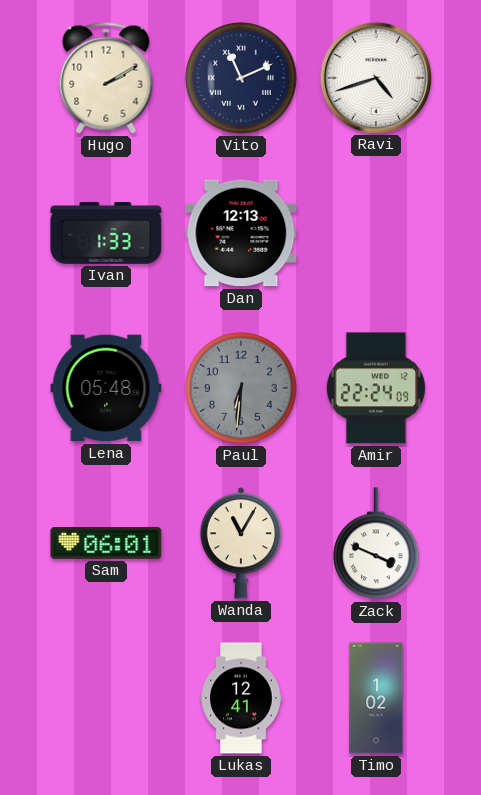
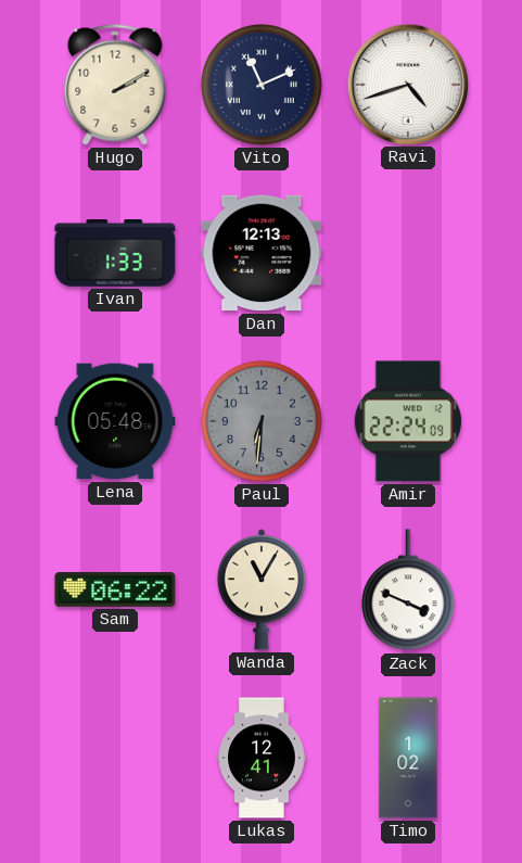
Sam: 06:01 -> 06:22
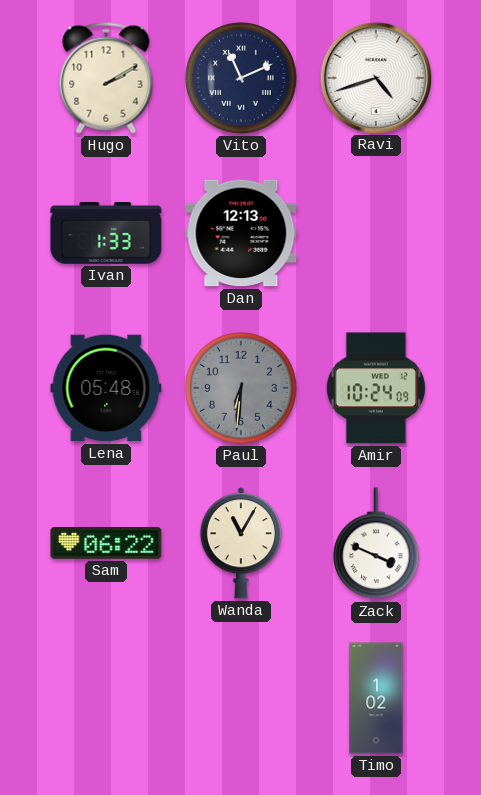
Amir: 22:24 -> 10:24
Lukas: 12:41 -> none
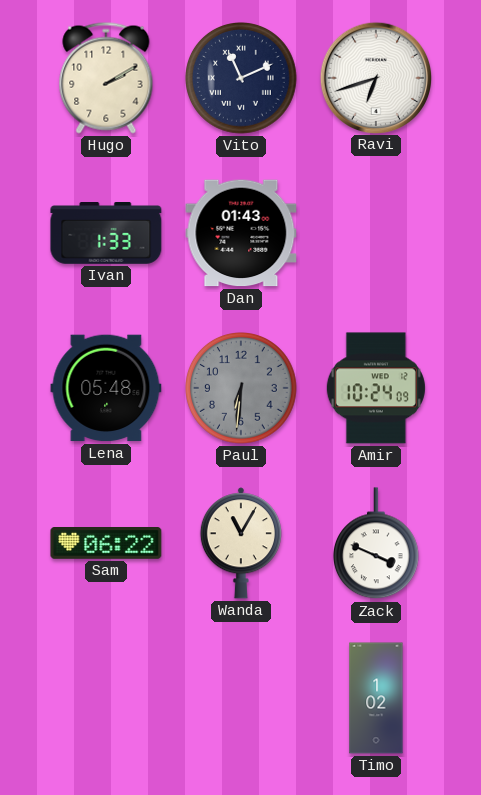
Ravi: 4:42 -> 6:42
Dan: 12:13 -> 01:43
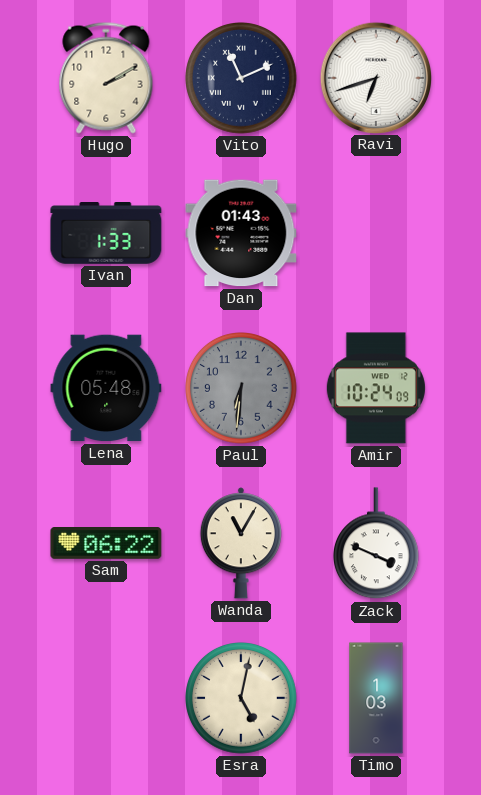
Esra: none -> 5:02
Timo: 1:02 -> 1:03
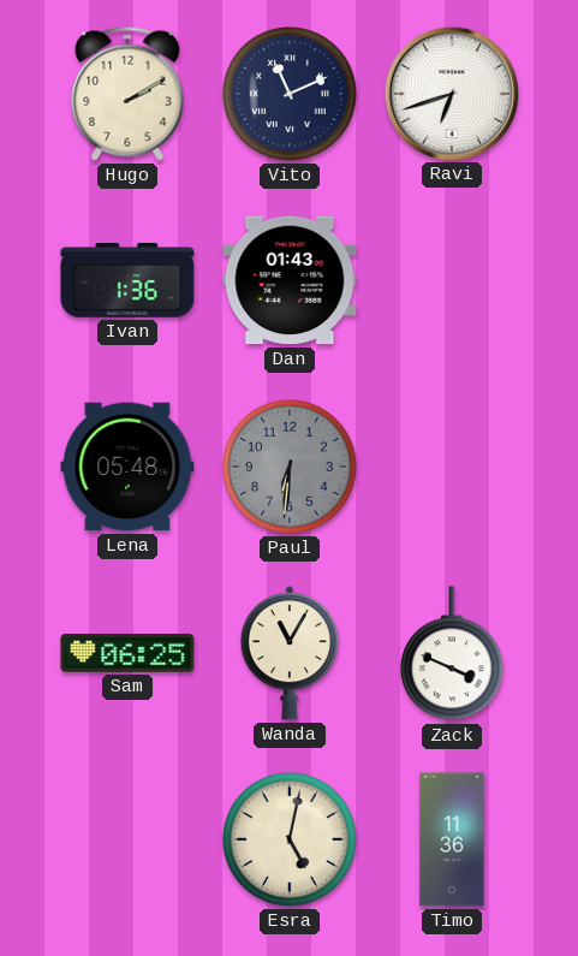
Ivan: 1:33 -> 1:36
Amir: 10:24 -> none
Sam: 06:22 -> 06:25
Timo: 1:03 -> 11:36
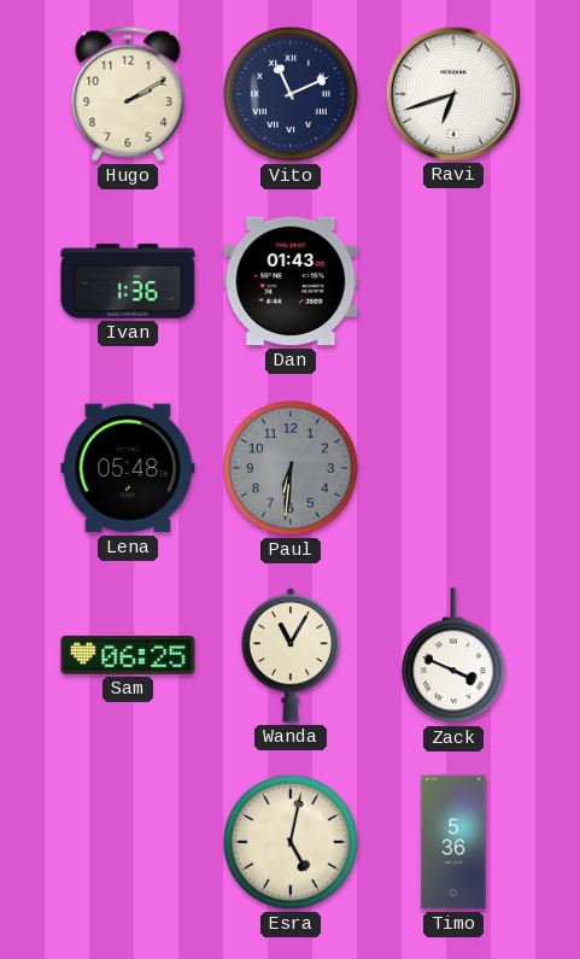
Timo: 11:36 -> 5:36
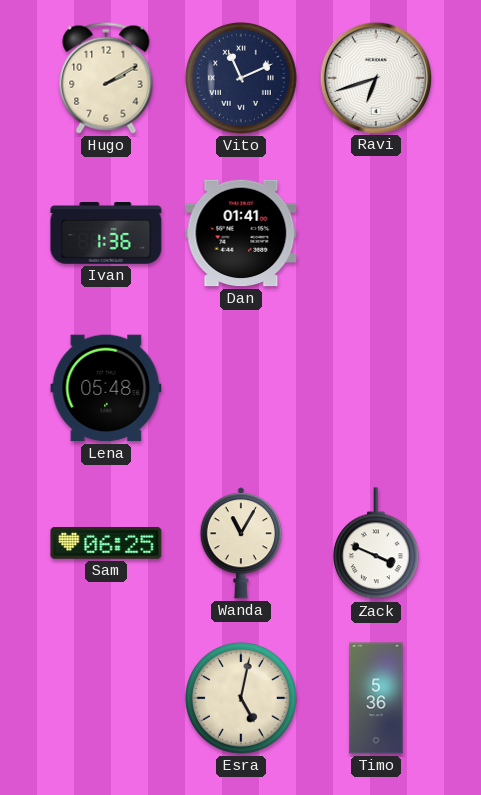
Dan: 01:43 -> 01:41
Paul: 6:31 -> none
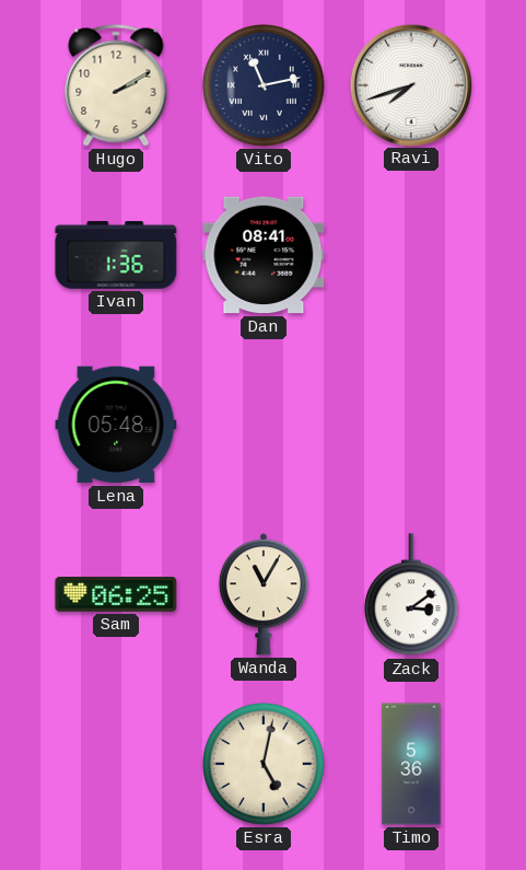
Vito: 11:11 -> 11:13
Ravi: 6:42 -> 7:42
Dan: 01:41 -> 08:41
Zack: 3:49 -> 3:09
